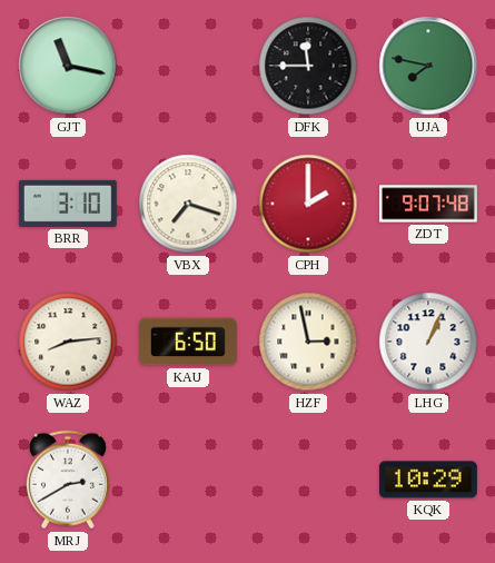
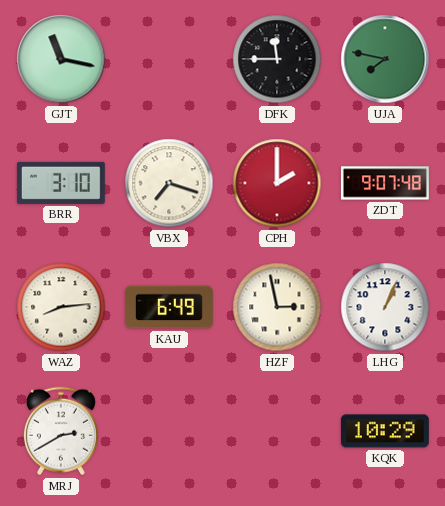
KAU: 6:50 -> 6:49
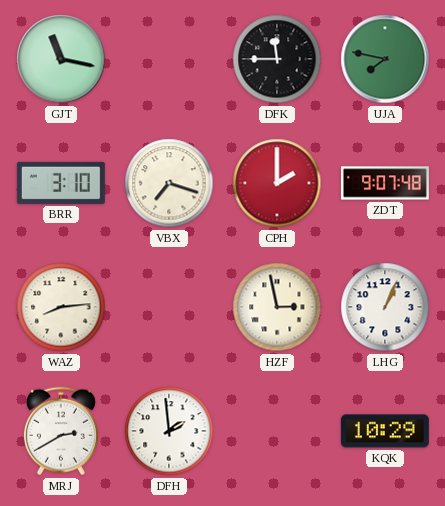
KAU: 6:49 -> none
DFH: none -> 1:59
